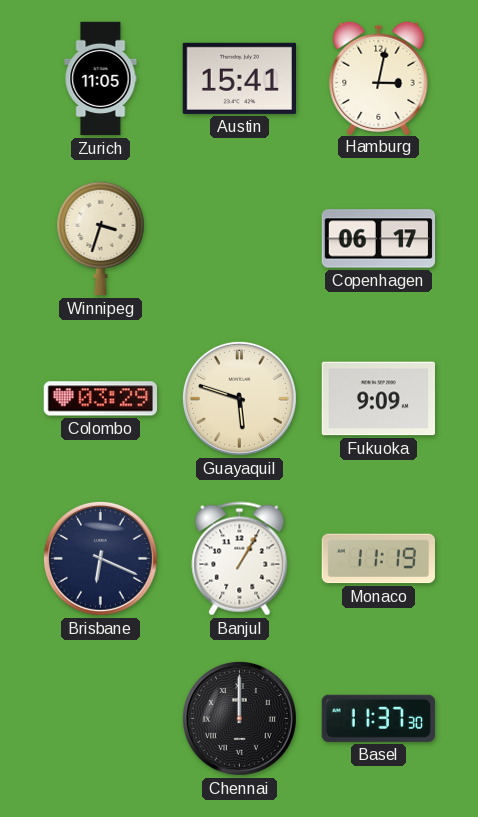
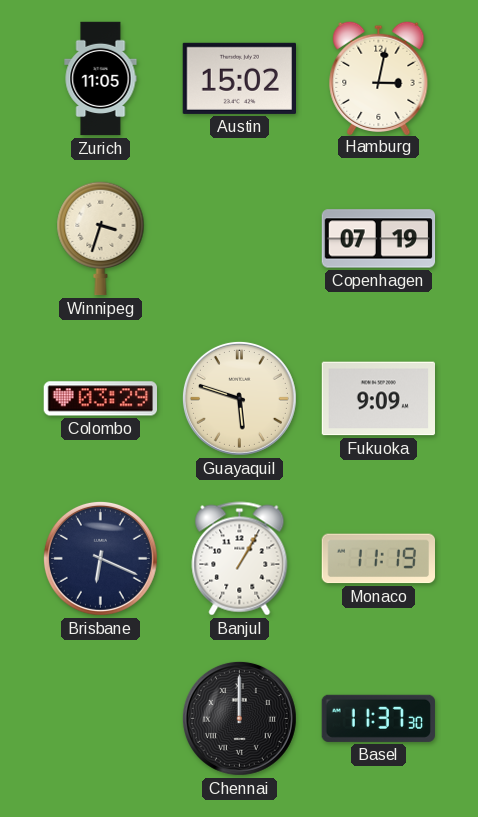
Austin: 15:41 -> 15:02
Copenhagen: 06:17 -> 07:19
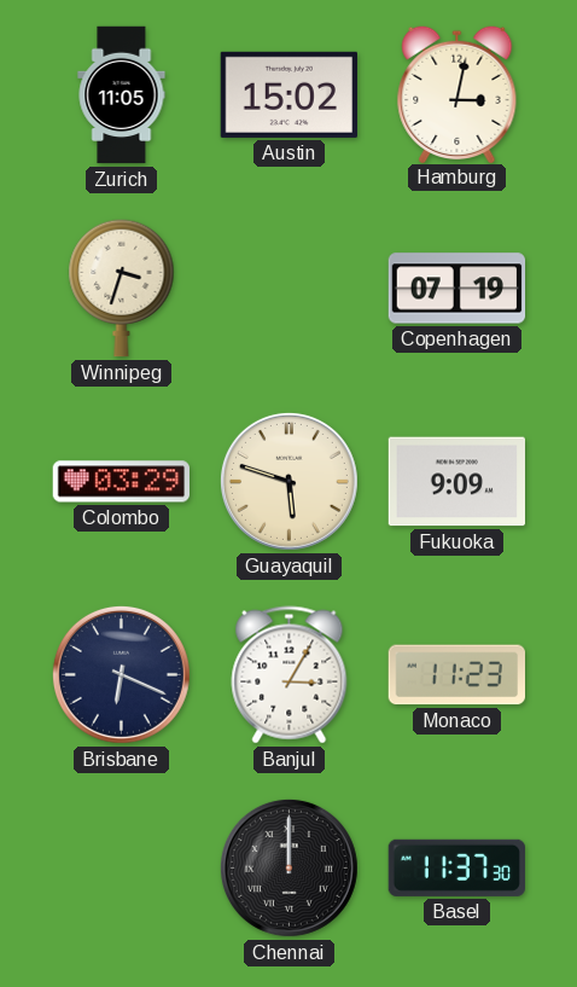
Banjul: 1:05 -> 3:05
Monaco: 11:19 -> 11:23
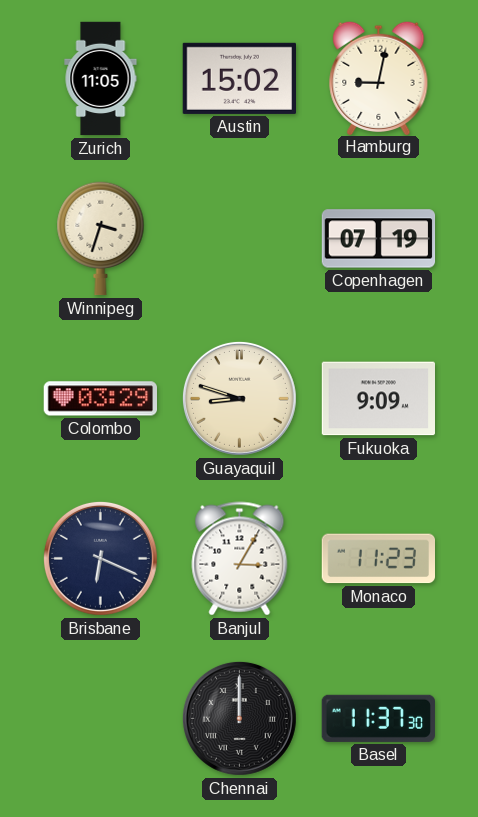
Hamburg: 3:02 -> 9:02
Guayaquil: 5:48 -> 8:48
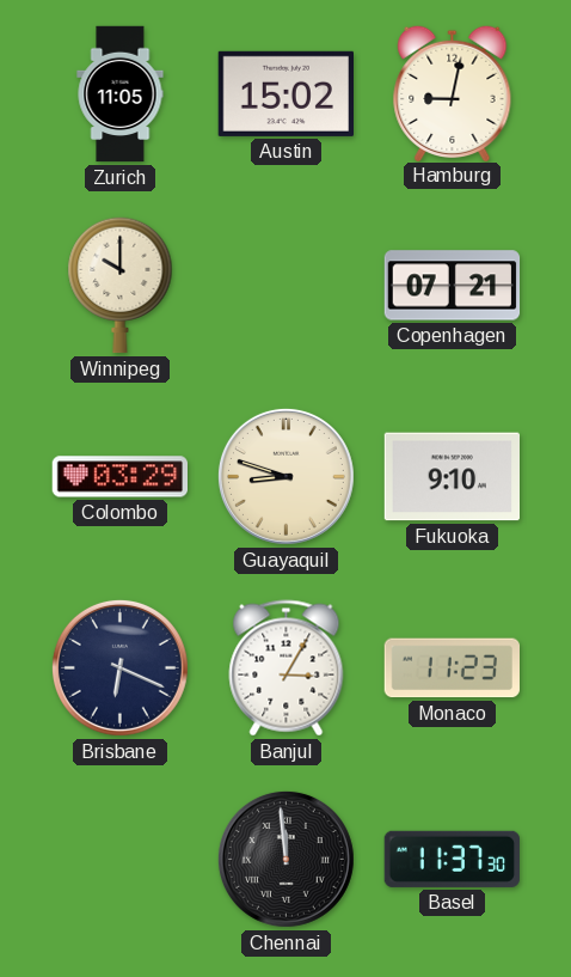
Winnipeg: 3:33 -> 10:00
Copenhagen: 07:19 -> 07:21
Fukuoka: 9:09 -> 9:10
Chennai: 12:00 -> 11:59
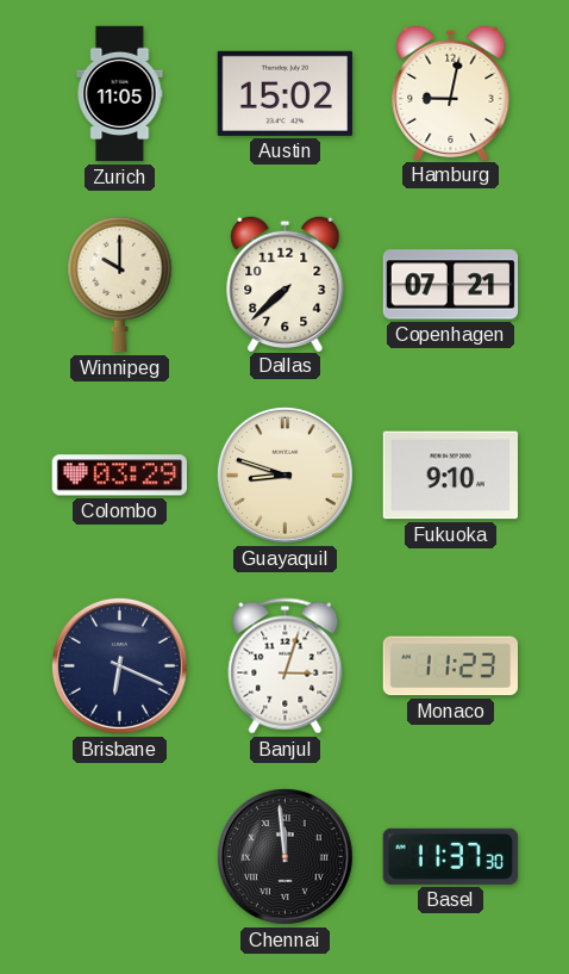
Dallas: none -> 7:38
Banjul: 3:05 -> 3:03
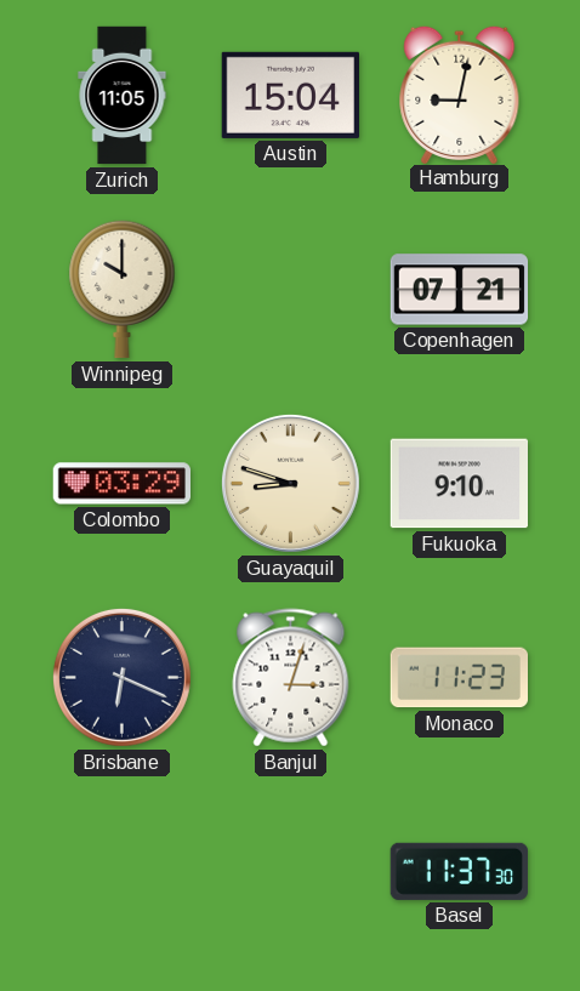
Austin: 15:02 -> 15:04
Dallas: 7:38 -> none
Chennai: 11:59 -> none
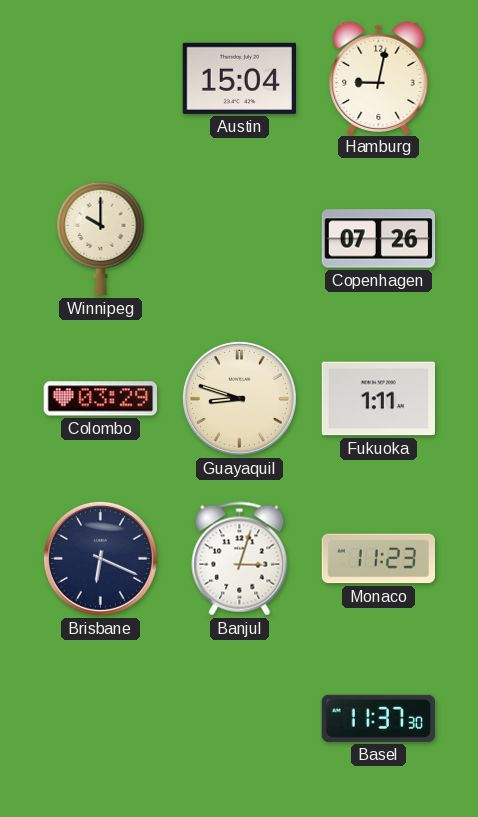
Zurich: 11:05 -> none
Copenhagen: 07:21 -> 07:26
Fukuoka: 9:10 -> 1:11
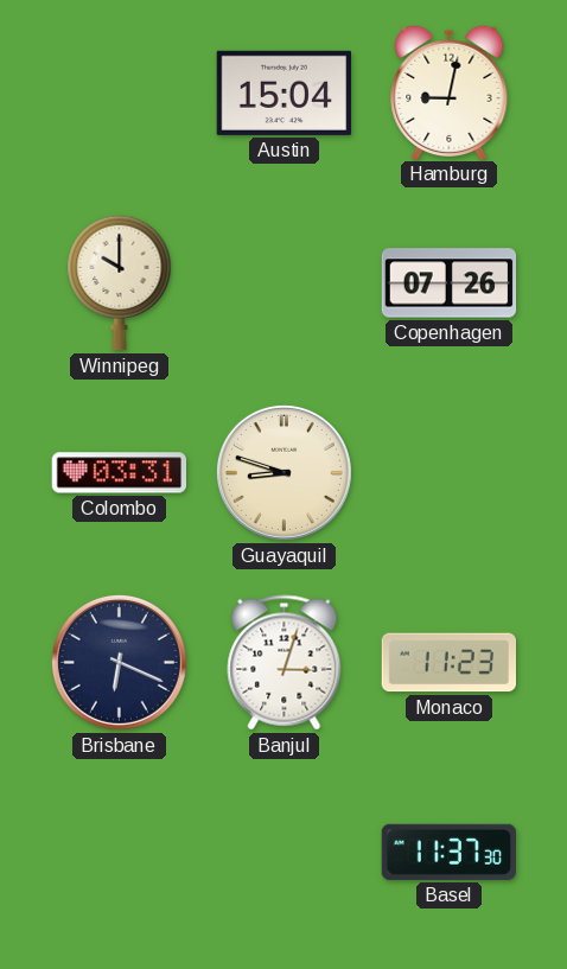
Colombo: 03:29 -> 03:31
Fukuoka: 1:11 -> none
